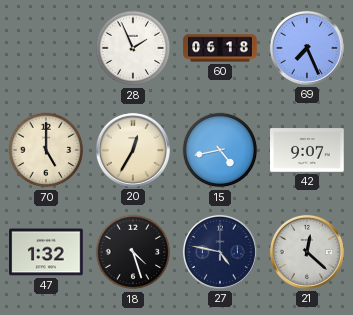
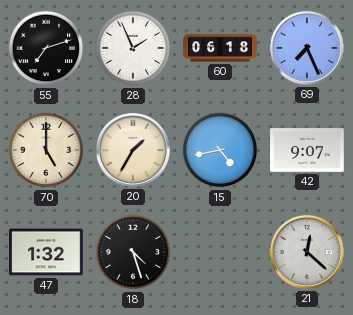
55: none -> 7:12
20: 12:35 -> 1:35
27: 4:47 -> none
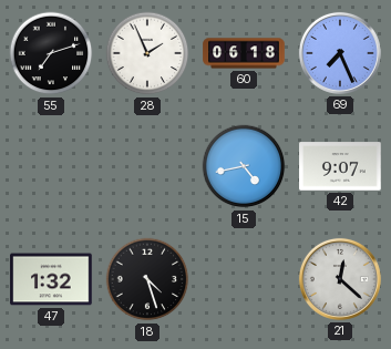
70: 5:00 -> none
20: 1:35 -> none
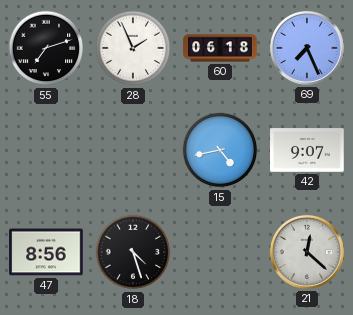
47: 1:32 -> 8:56
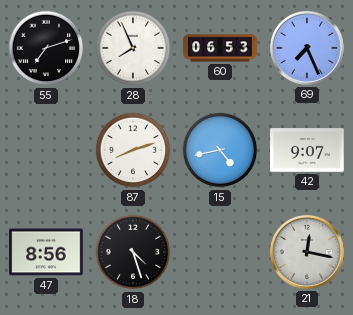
28: 1:56 -> 7:56
60: 06:18 -> 06:53
87: none -> 8:12
21: 12:22 -> 12:17
